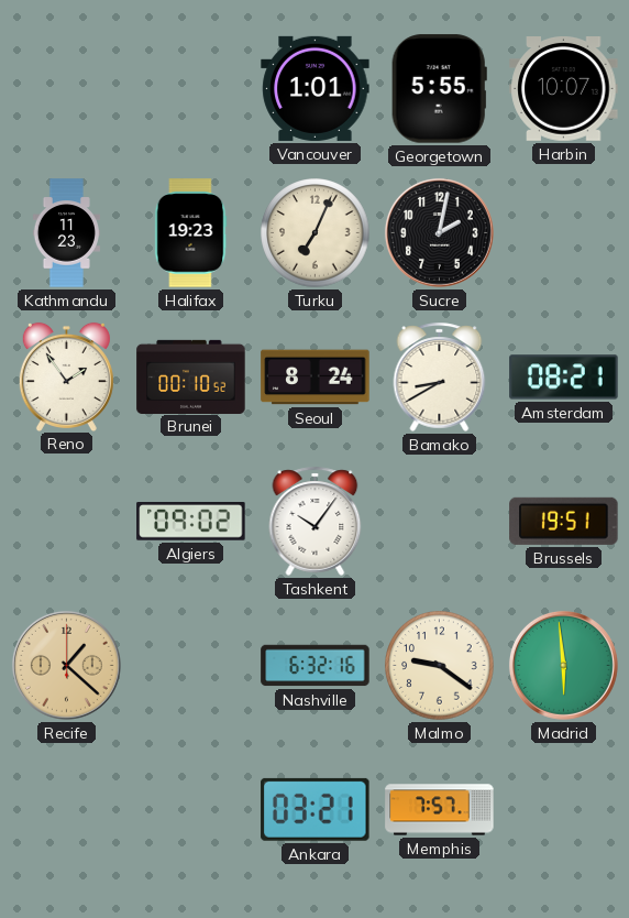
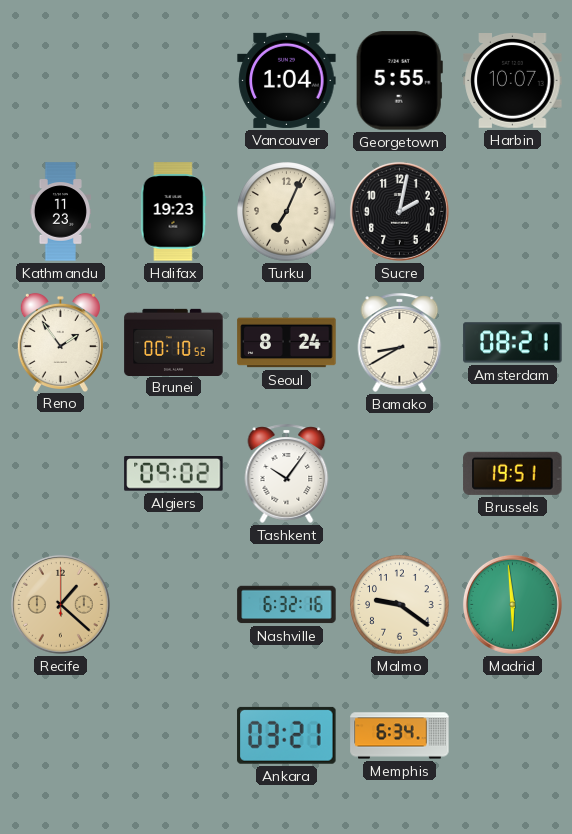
Vancouver: 1:01 -> 1:04
Memphis: 7:57 -> 6:34
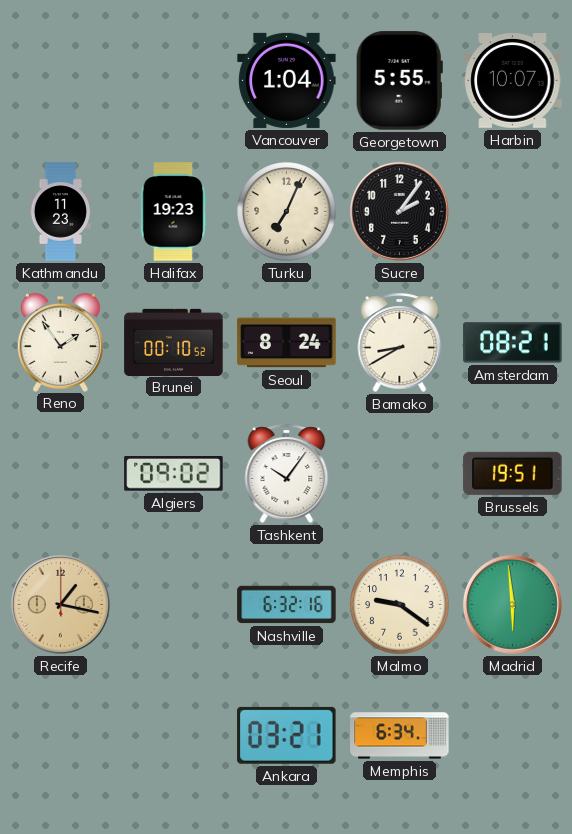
Sucre: 2:02 -> 2:06
Recife: 1:22 -> 1:17
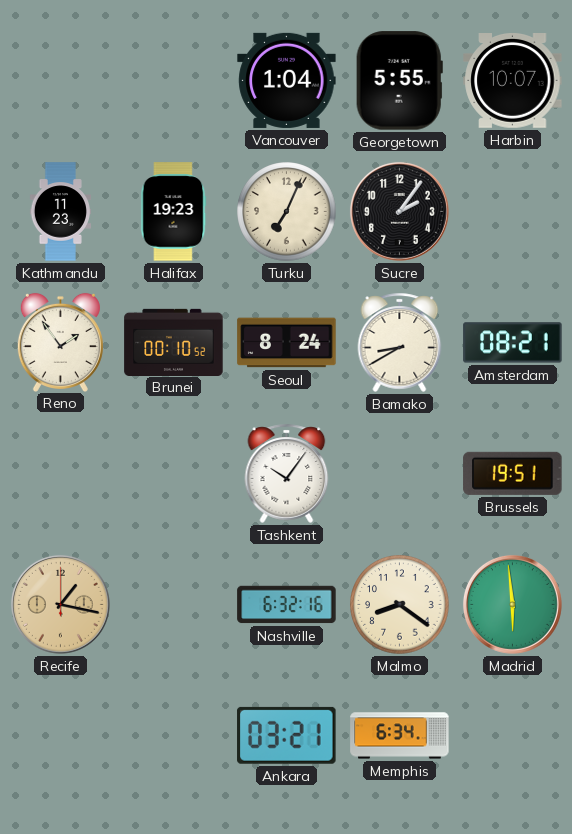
Algiers: 09:02 -> none
Malmo: 9:21 -> 8:21
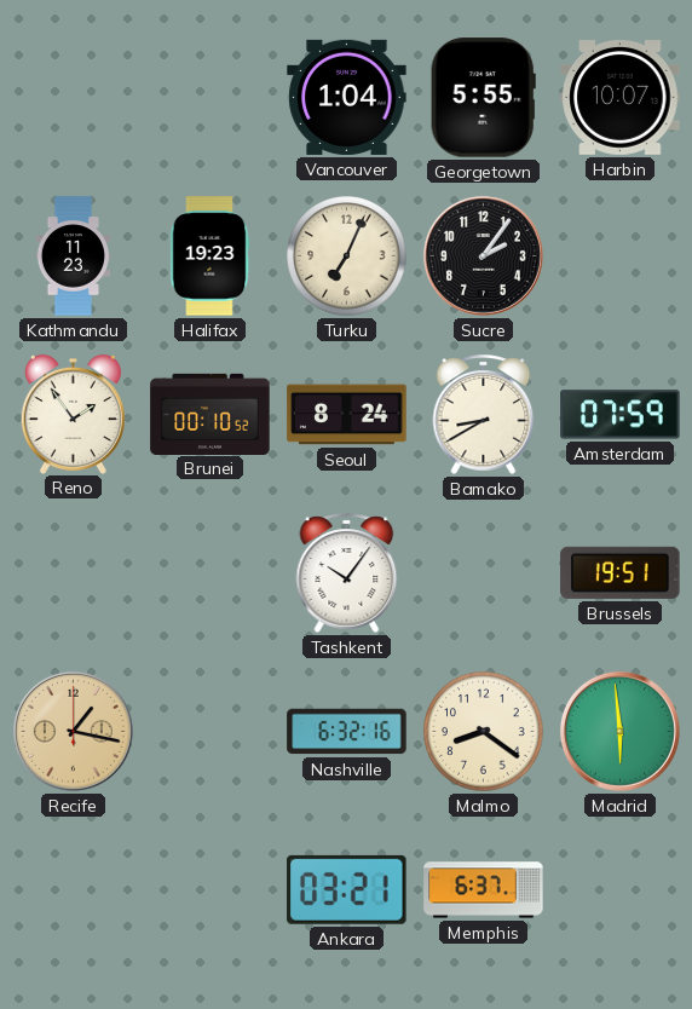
Amsterdam: 08:21 -> 07:59
Memphis: 6:34 -> 6:37
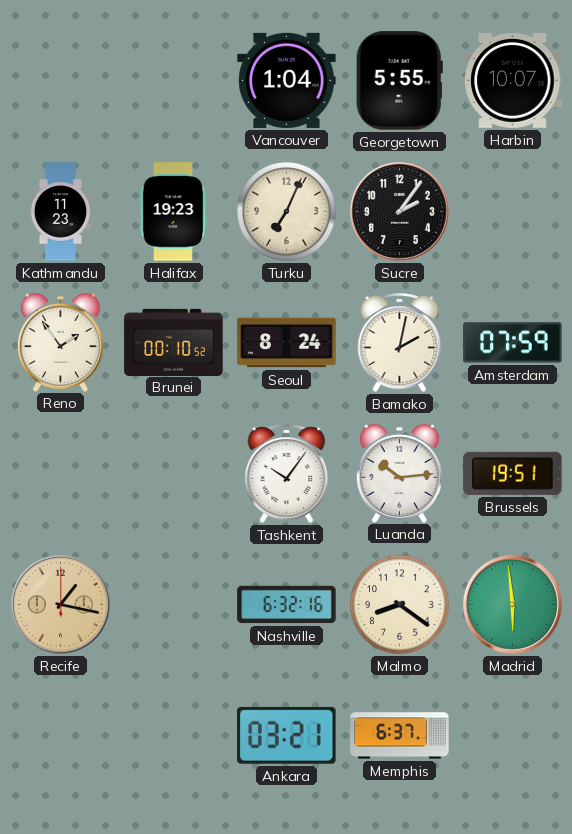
Bamako: 8:40 -> 2:02
Luanda: none -> 10:14
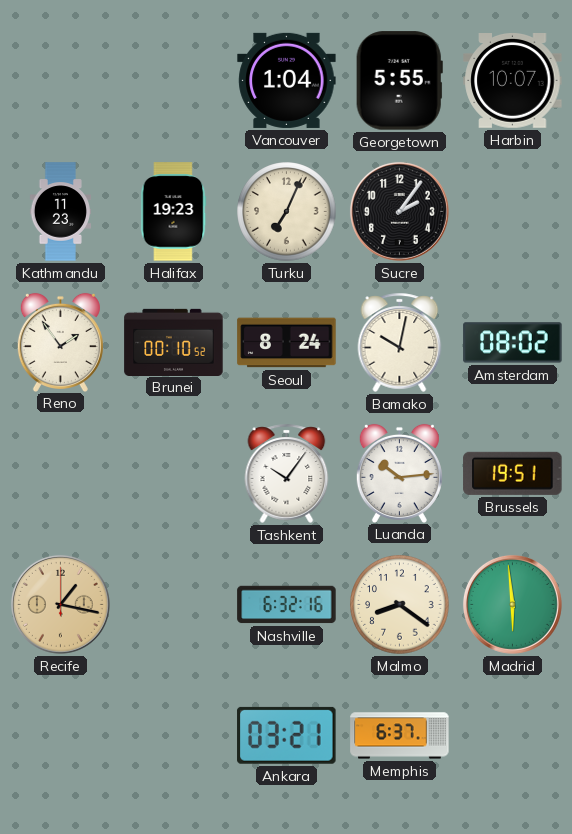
Bamako: 2:02 -> 10:02
Amsterdam: 07:59 -> 08:02
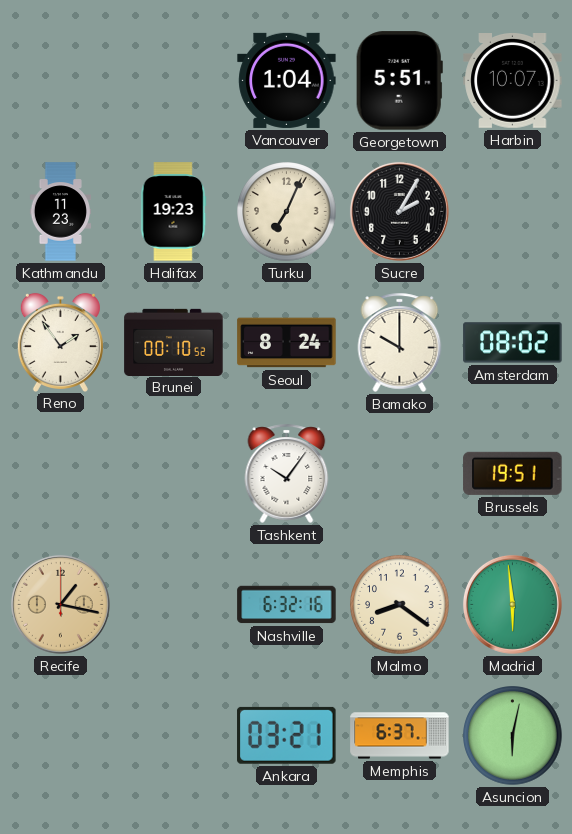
Georgetown: 5:55 -> 5:51
Sucre: 2:06 -> 2:05
Bamako: 10:02 -> 10:00
Luanda: 10:14 -> none
Asuncion: none -> 6:02
